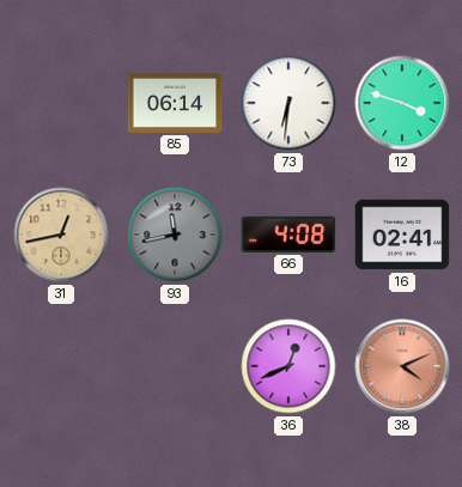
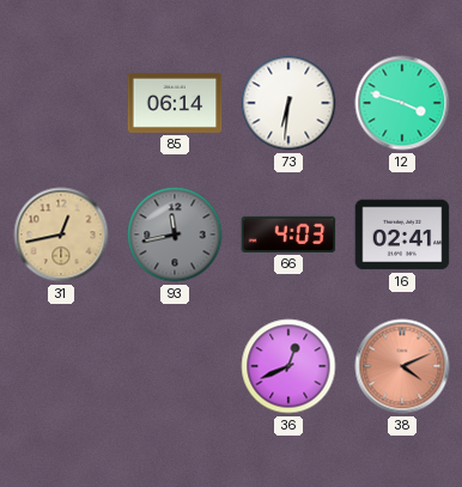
66: 4:08 -> 4:03
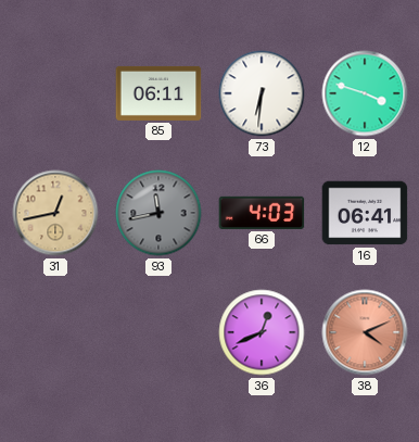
85: 06:14 -> 06:11
16: 02:41 -> 06:41
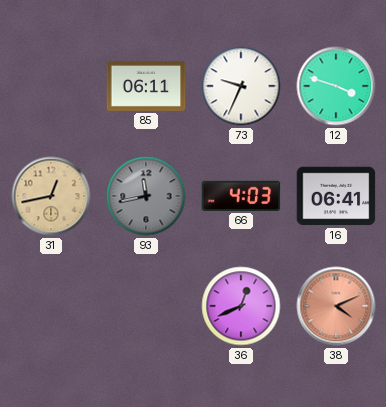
73: 6:31 -> 9:34
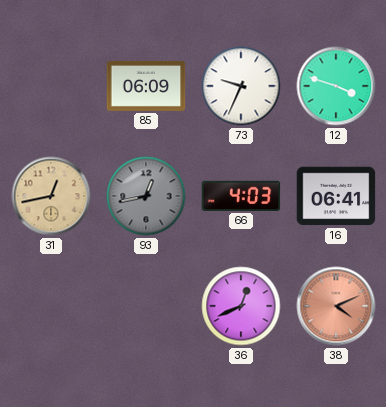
85: 06:11 -> 06:09
93: 11:43 -> 12:43
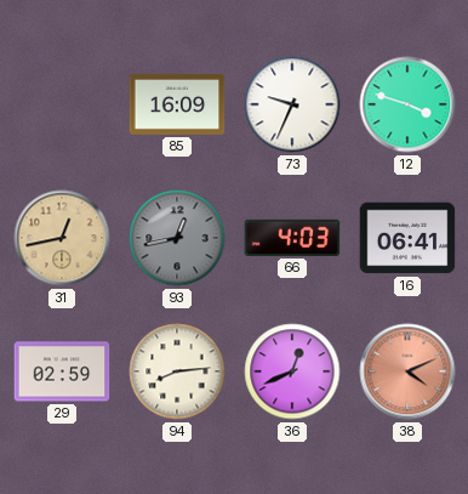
85: 06:09 -> 16:09
29: none -> 02:59
94: none -> 8:14
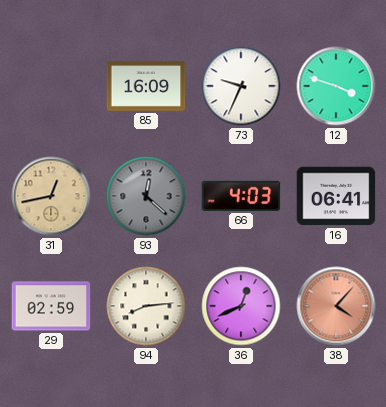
93: 12:43 -> 12:22
38: 4:11 -> 4:07
